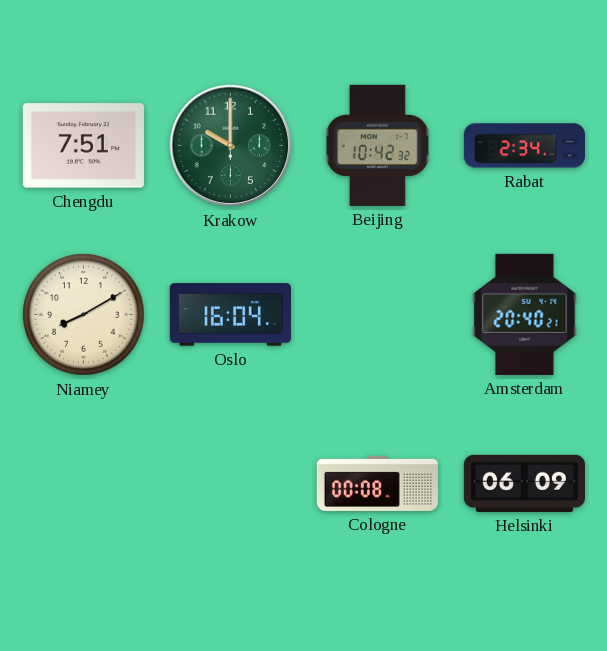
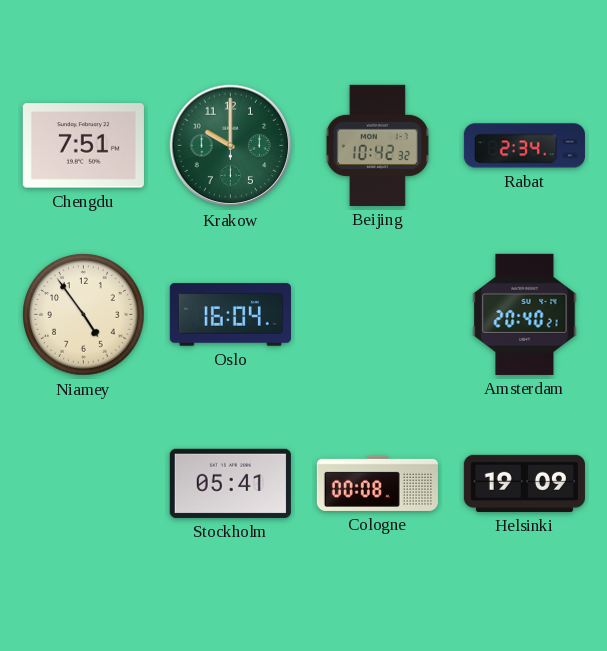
Niamey: 8:10 -> 4:54
Stockholm: none -> 05:41
Helsinki: 06:09 -> 19:09
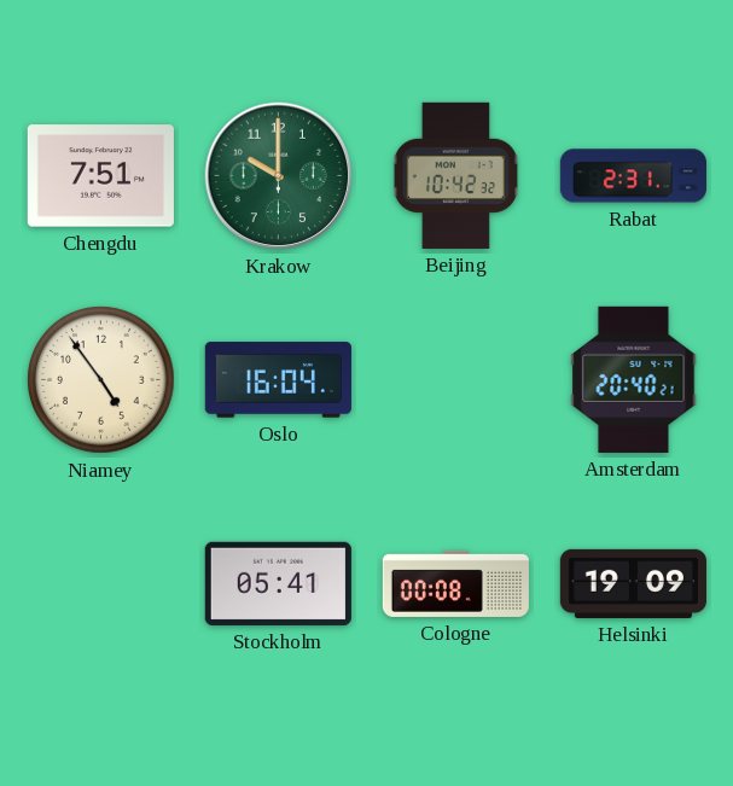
Rabat: 2:34 -> 2:31
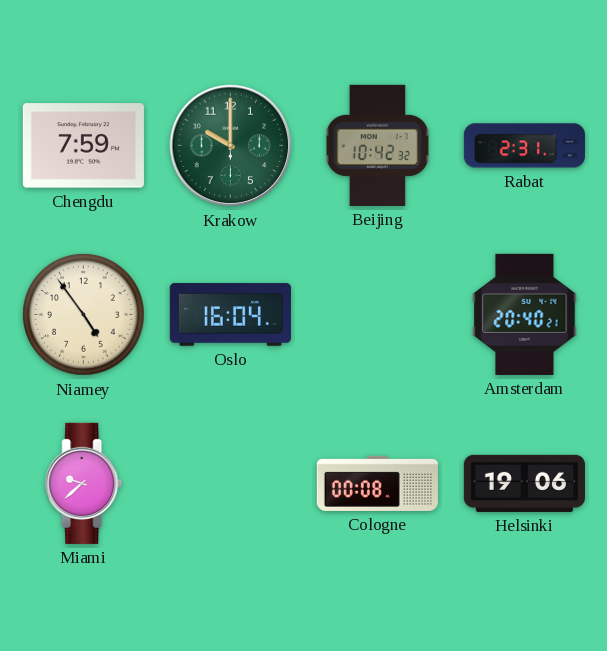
Chengdu: 7:51 -> 7:59
Miami: none -> 9:38
Stockholm: 05:41 -> none
Helsinki: 19:09 -> 19:06
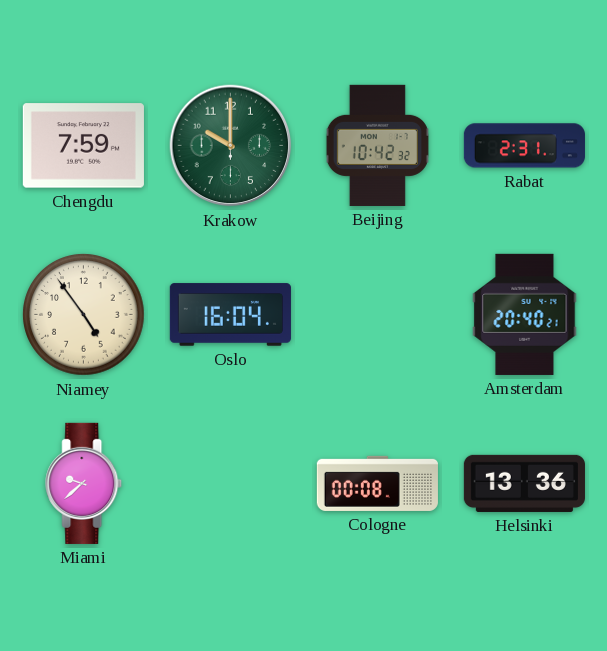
Helsinki: 19:06 -> 13:36
